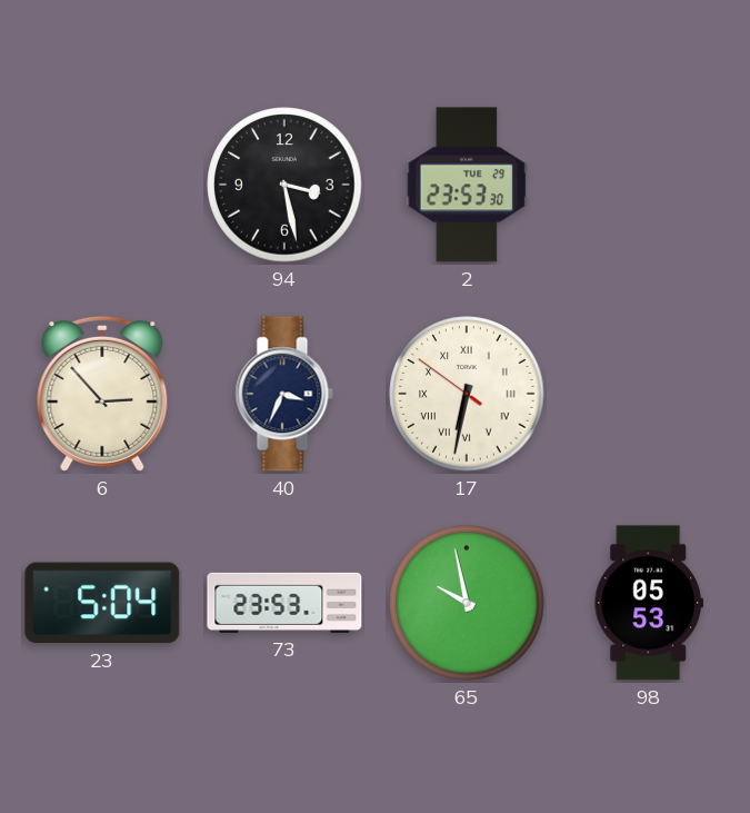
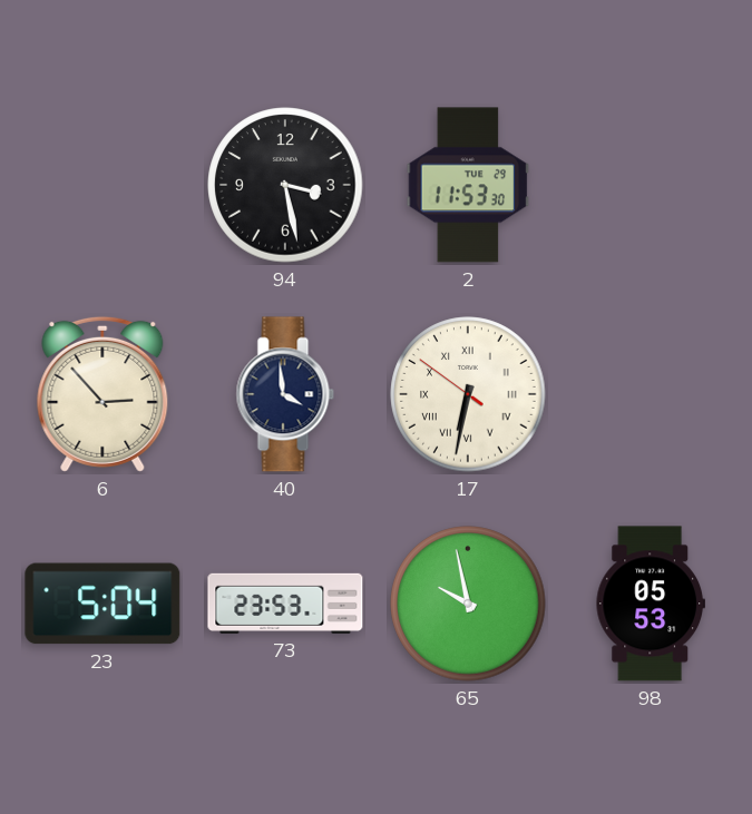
2: 23:53 -> 11:53
40: 3:34 -> 3:59
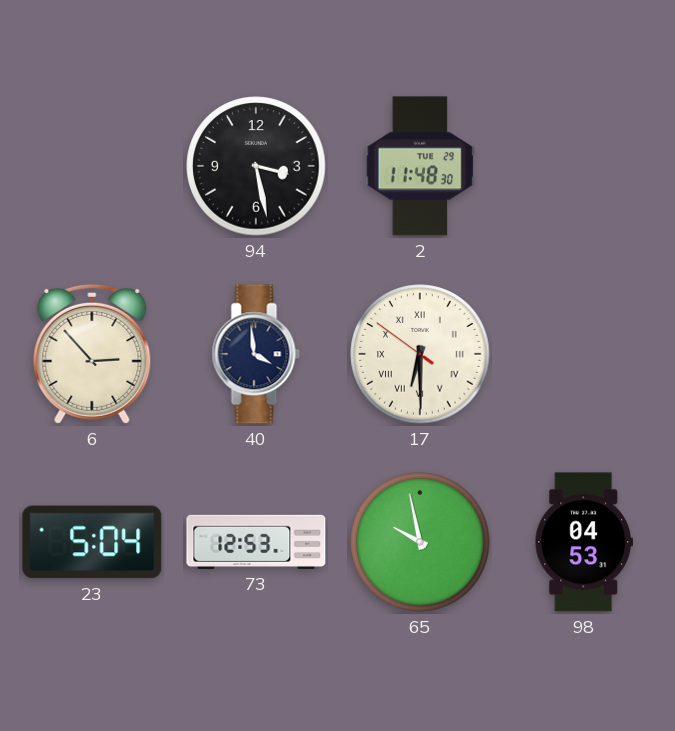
2: 11:53 -> 11:48
17: 6:31 -> 6:29
73: 23:53 -> 12:53
98: 05:53 -> 04:53
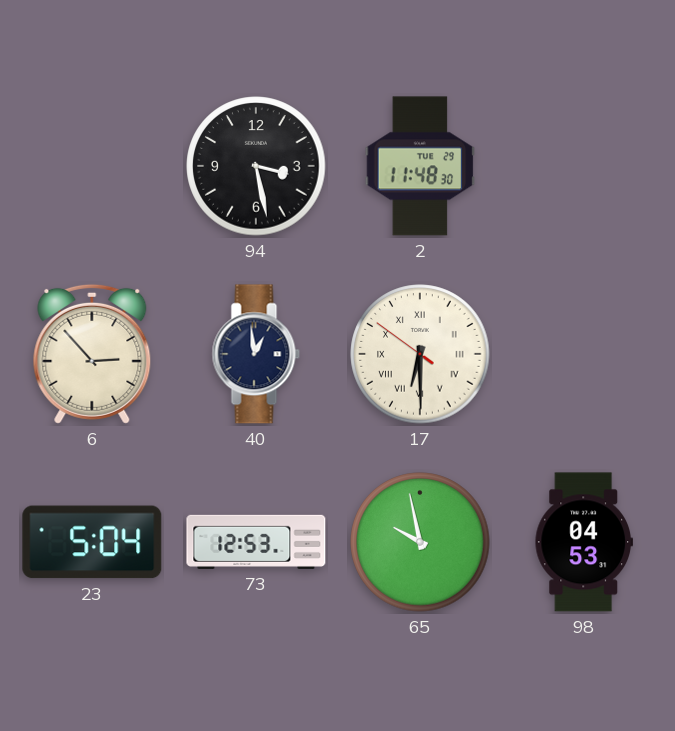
40: 3:59 -> 12:59
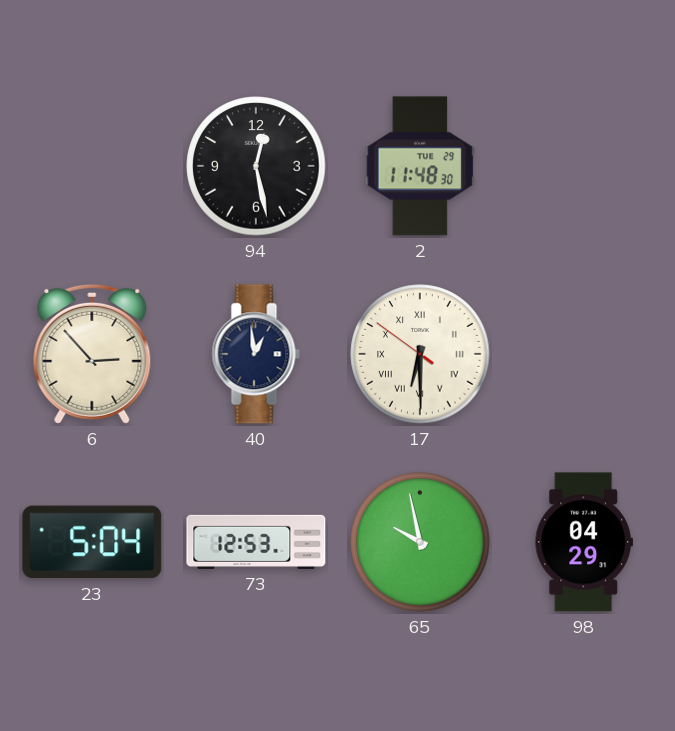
94: 3:28 -> 12:28
98: 04:53 -> 04:29
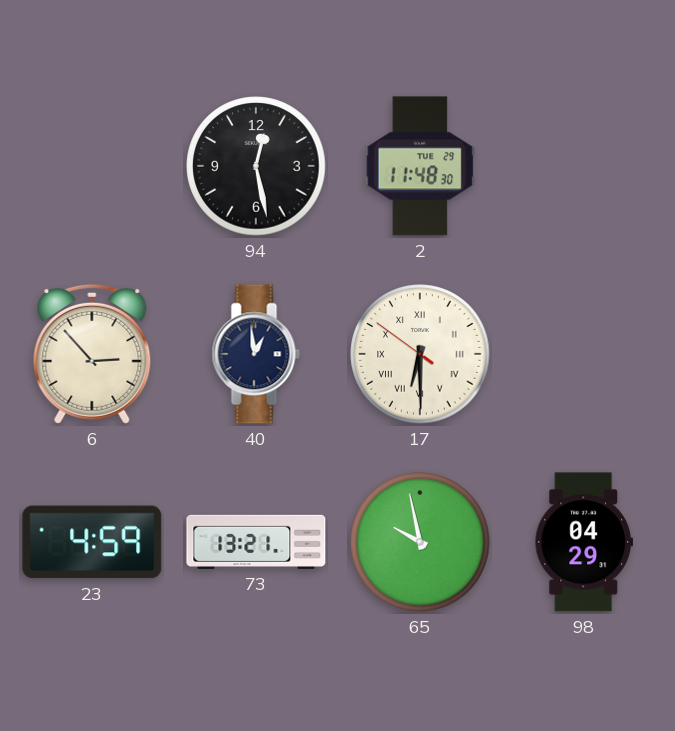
23: 5:04 -> 4:59
73: 12:53 -> 13:21
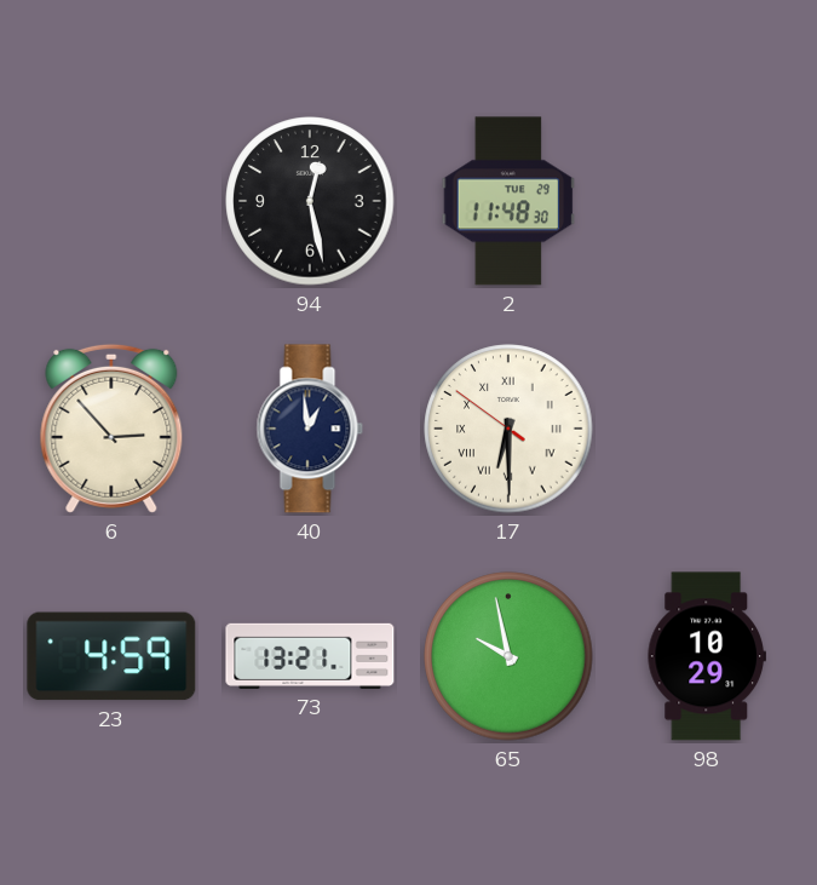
98: 04:29 -> 10:29
